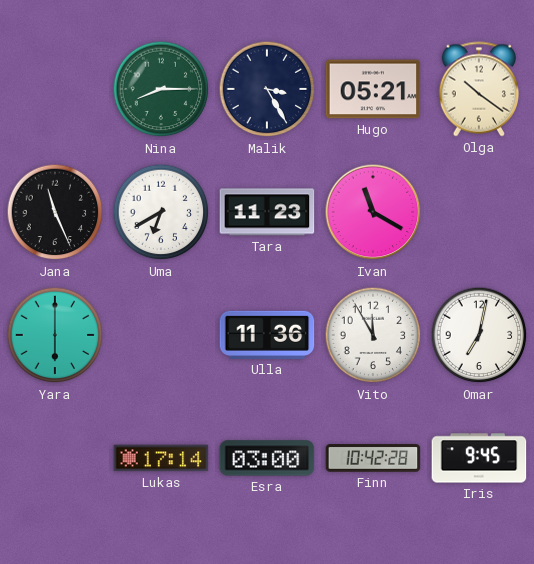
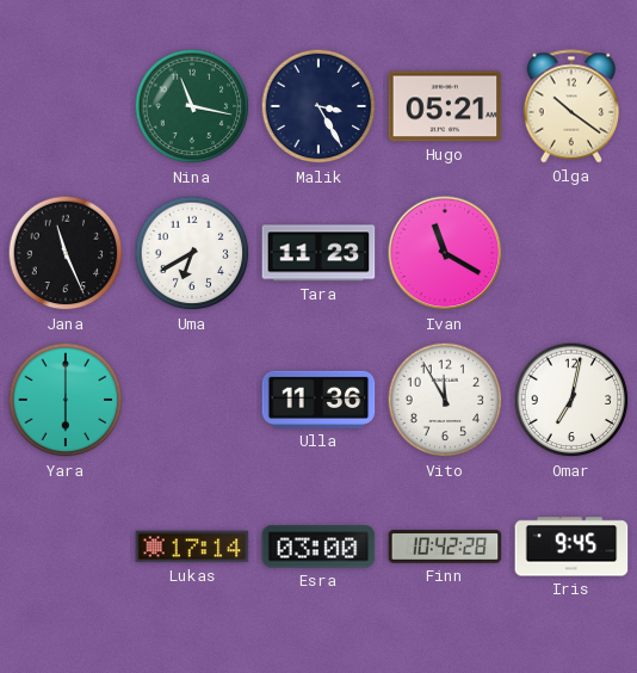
Nina: 8:15 -> 11:17
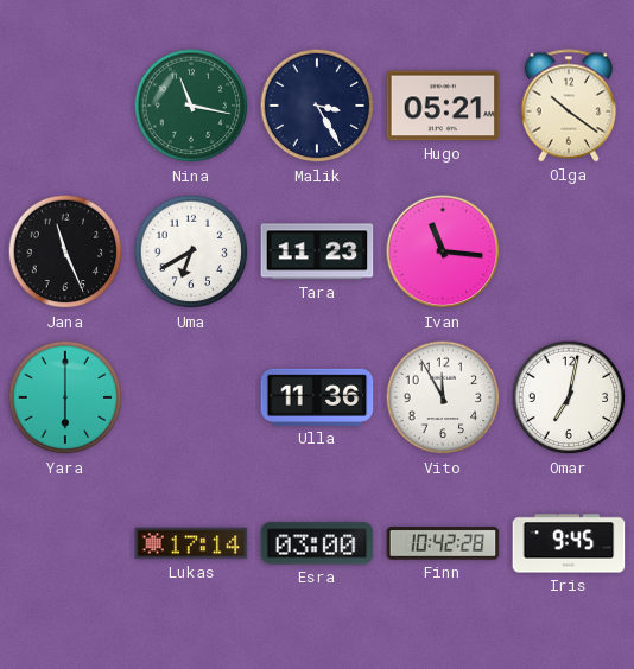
Ivan: 11:20 -> 11:16
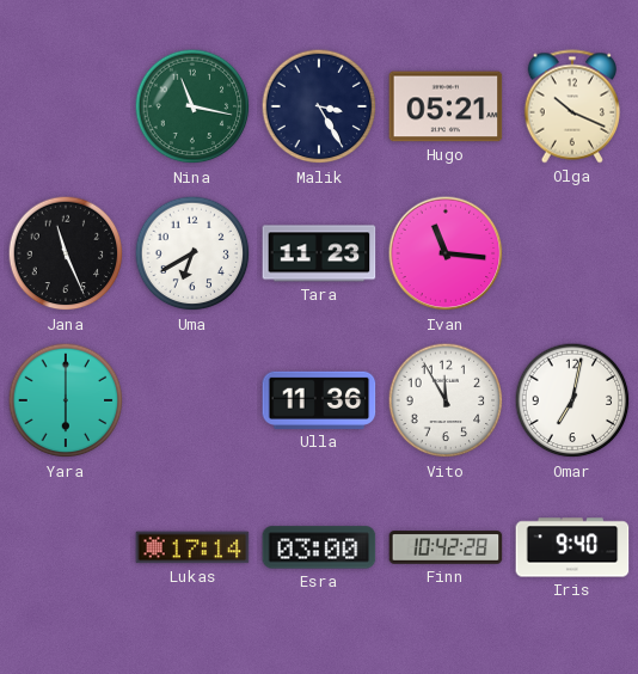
Olga: 10:21 -> 10:19
Iris: 9:45 -> 9:40
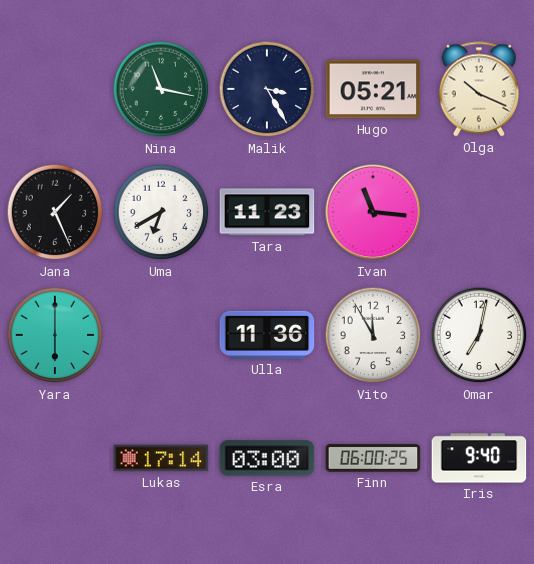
Jana: 11:26 -> 1:26
Finn: 10:42 -> 06:00
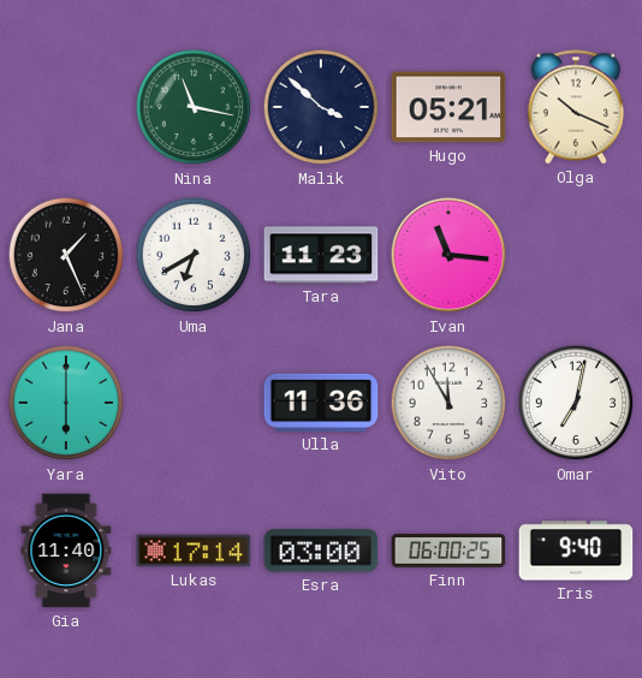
Malik: 3:25 -> 3:52
Gia: none -> 11:40
